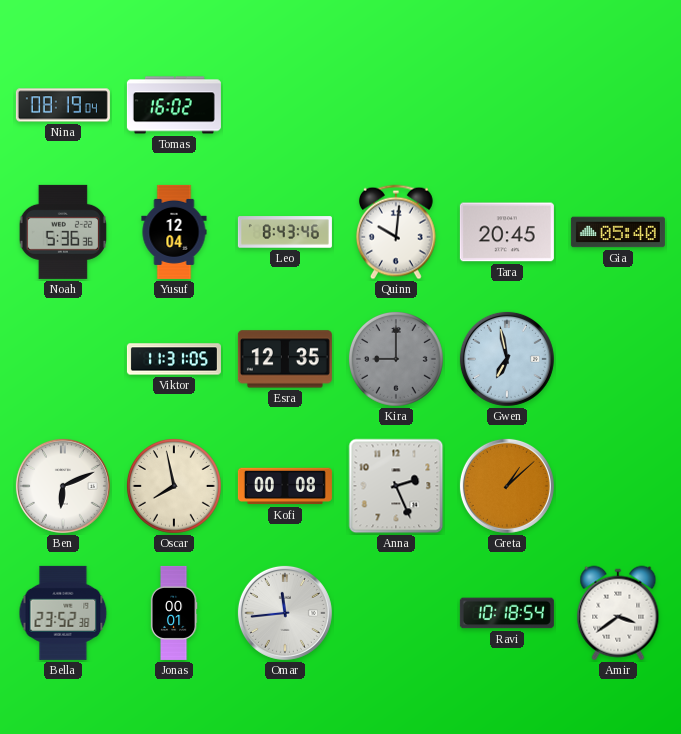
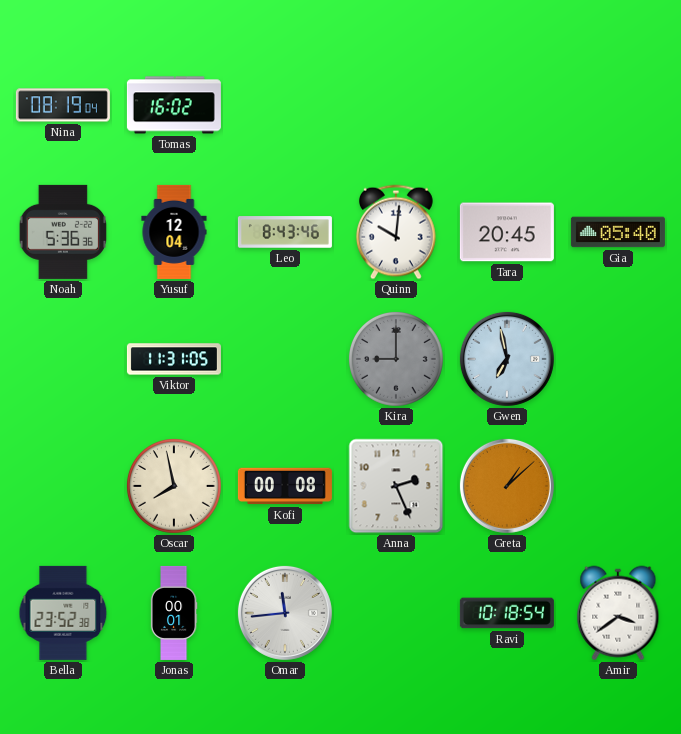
Esra: 12:35 -> none
Ben: 6:11 -> none
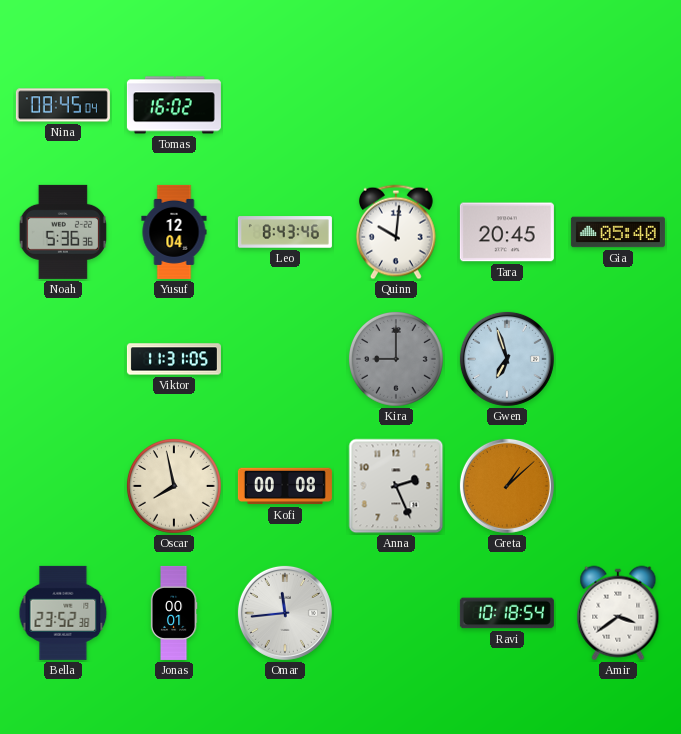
Nina: 08:19 -> 08:45
Gwen: 6:58 -> 6:57
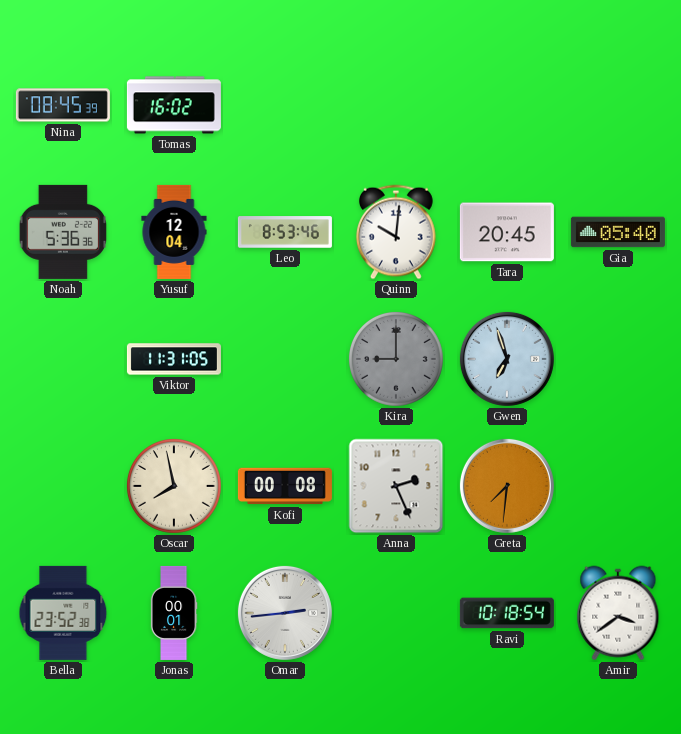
Nina: 08:45:04 -> 08:45:39
Leo: 8:43 -> 8:53
Greta: 1:08 -> 7:31
Omar: 11:44 -> 2:44
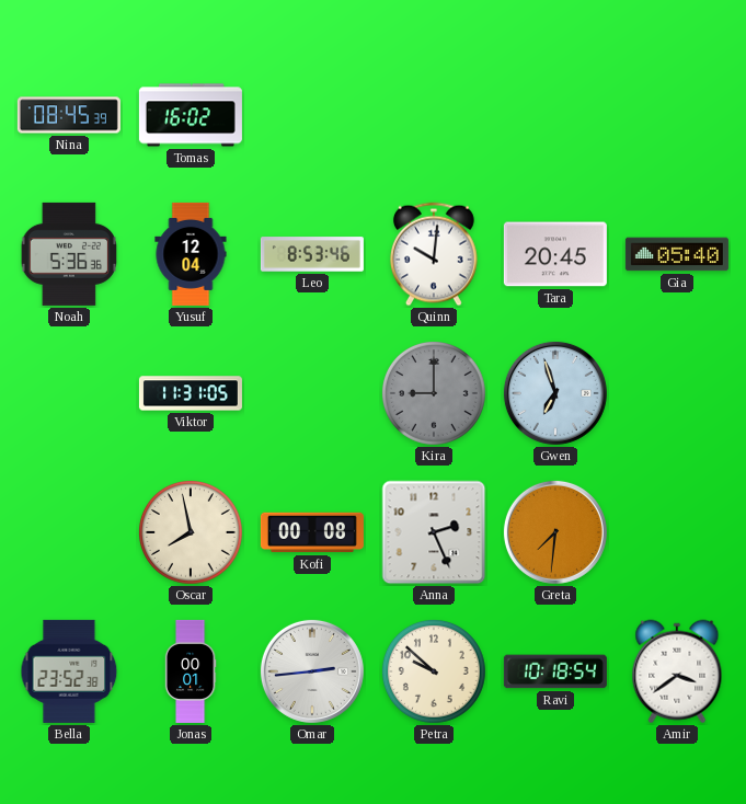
Petra: none -> 9:52
